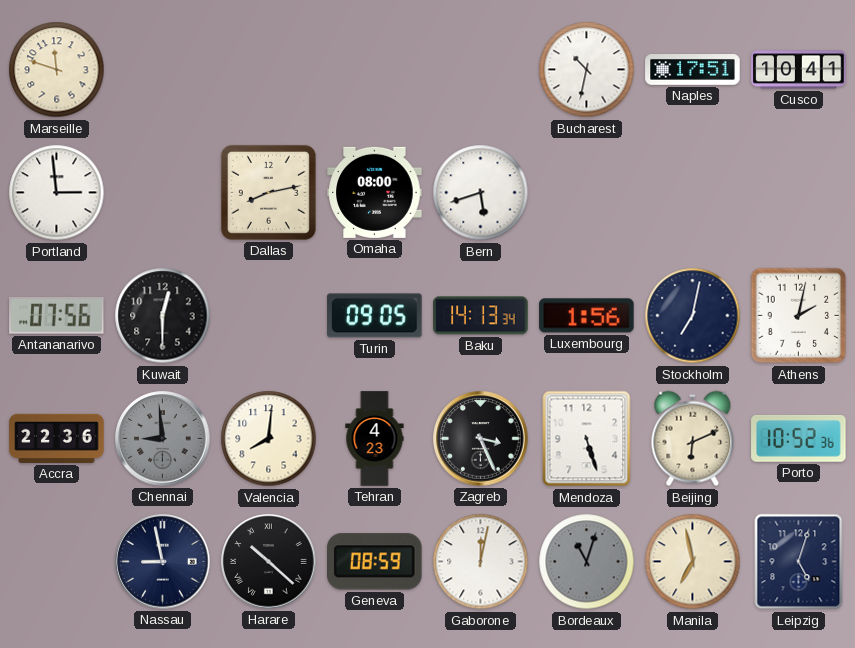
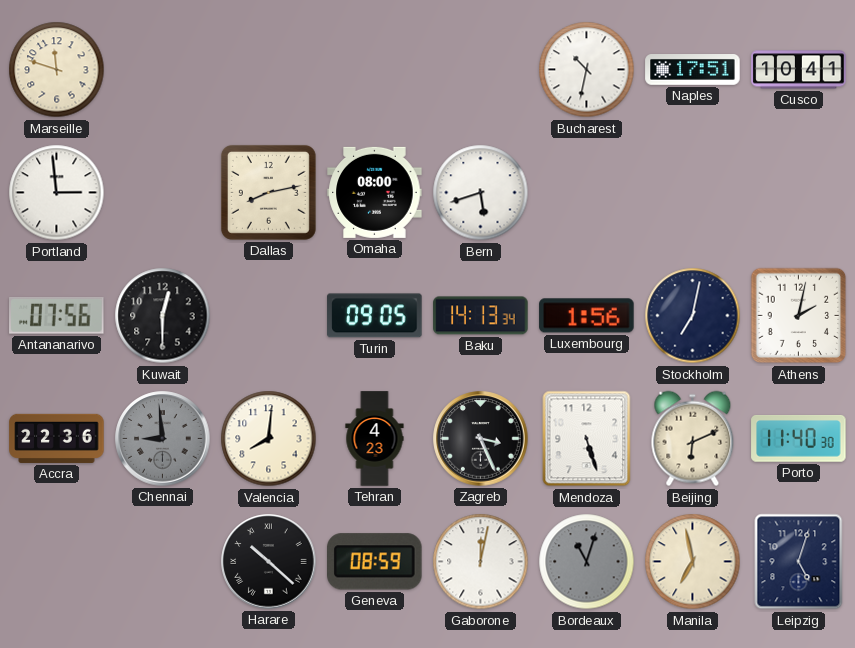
Porto: 10:52 -> 11:40
Nassau: 8:58 -> none
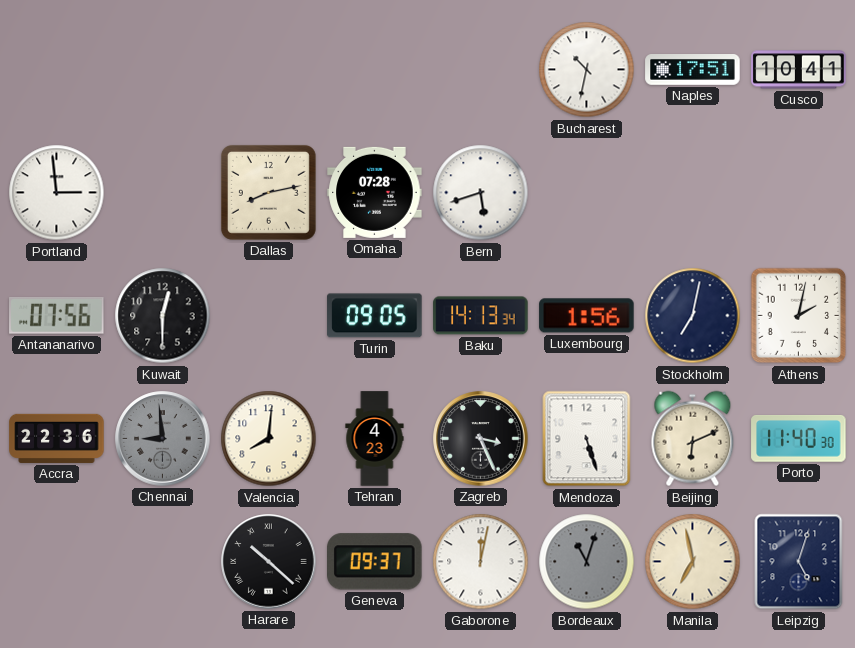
Marseille: 11:48 -> none
Omaha: 08:00 -> 07:28
Geneva: 08:59 -> 09:37
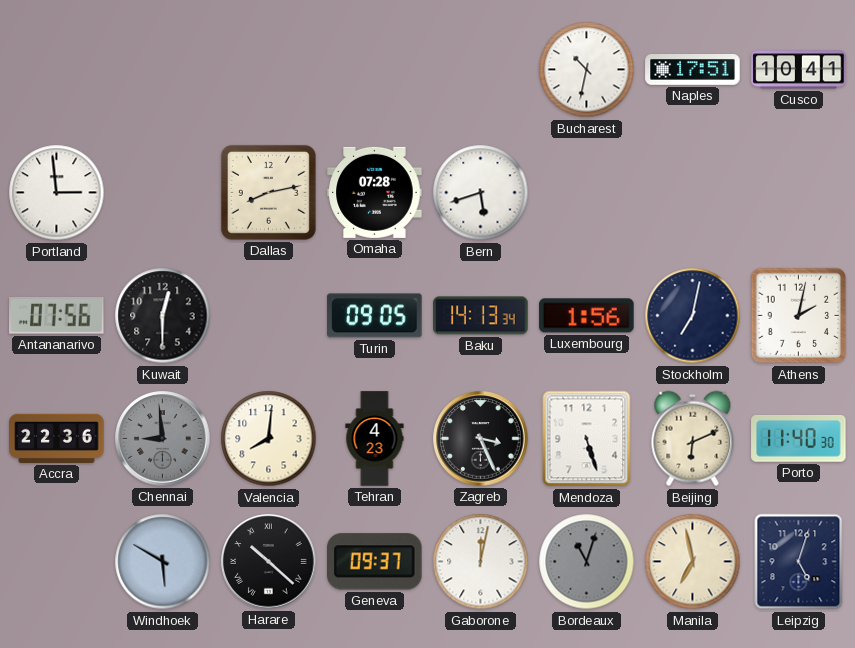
Windhoek: none -> 5:50
